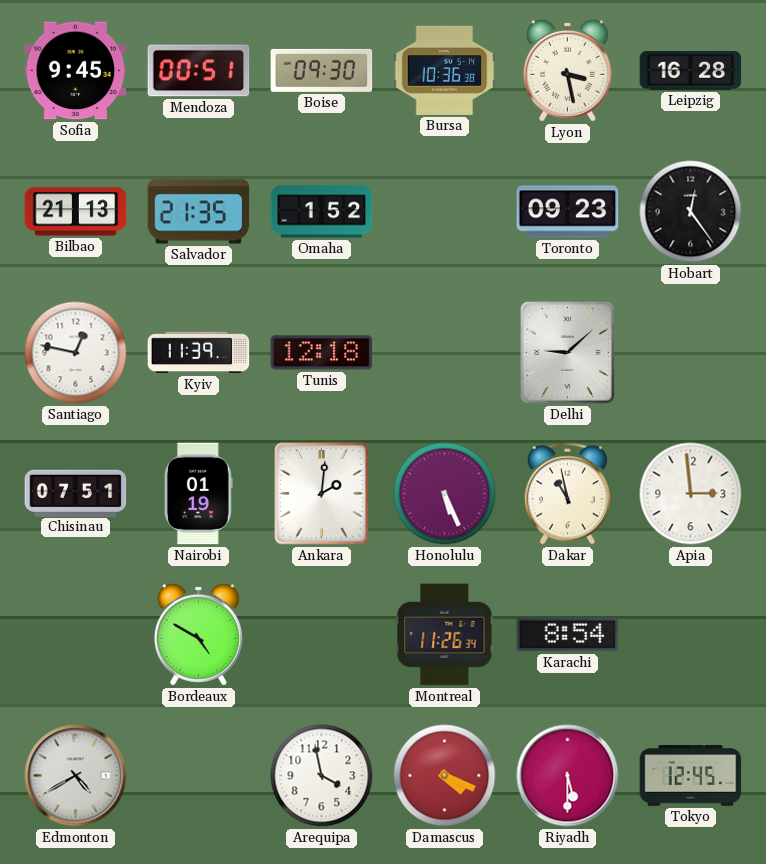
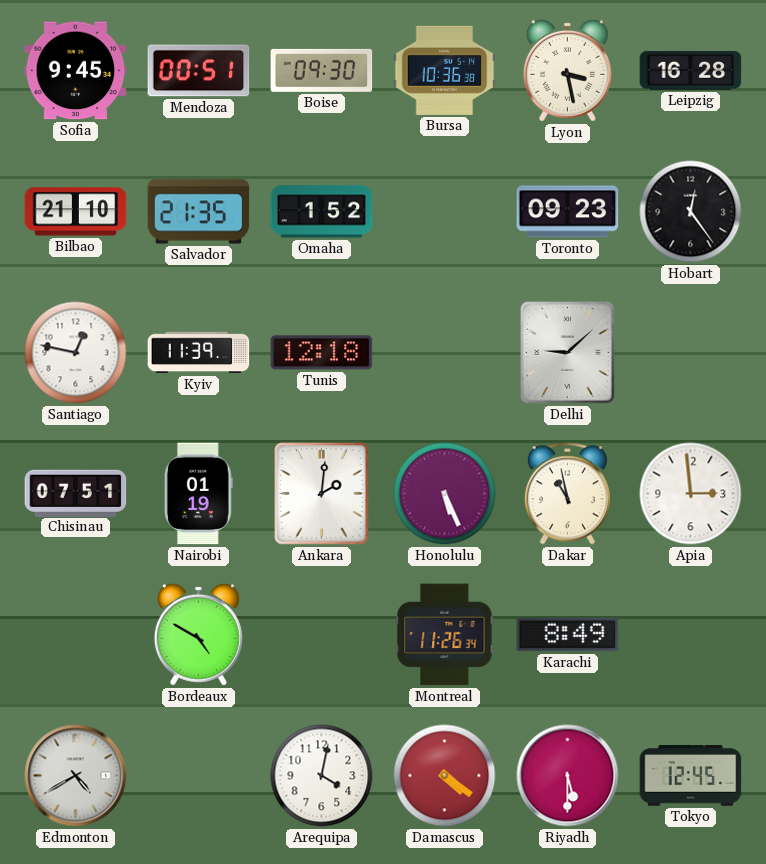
Bilbao: 21:13 -> 21:10
Karachi: 8:54 -> 8:49
Arequipa: 3:58 -> 4:02
Damascus: 4:19 -> 4:21
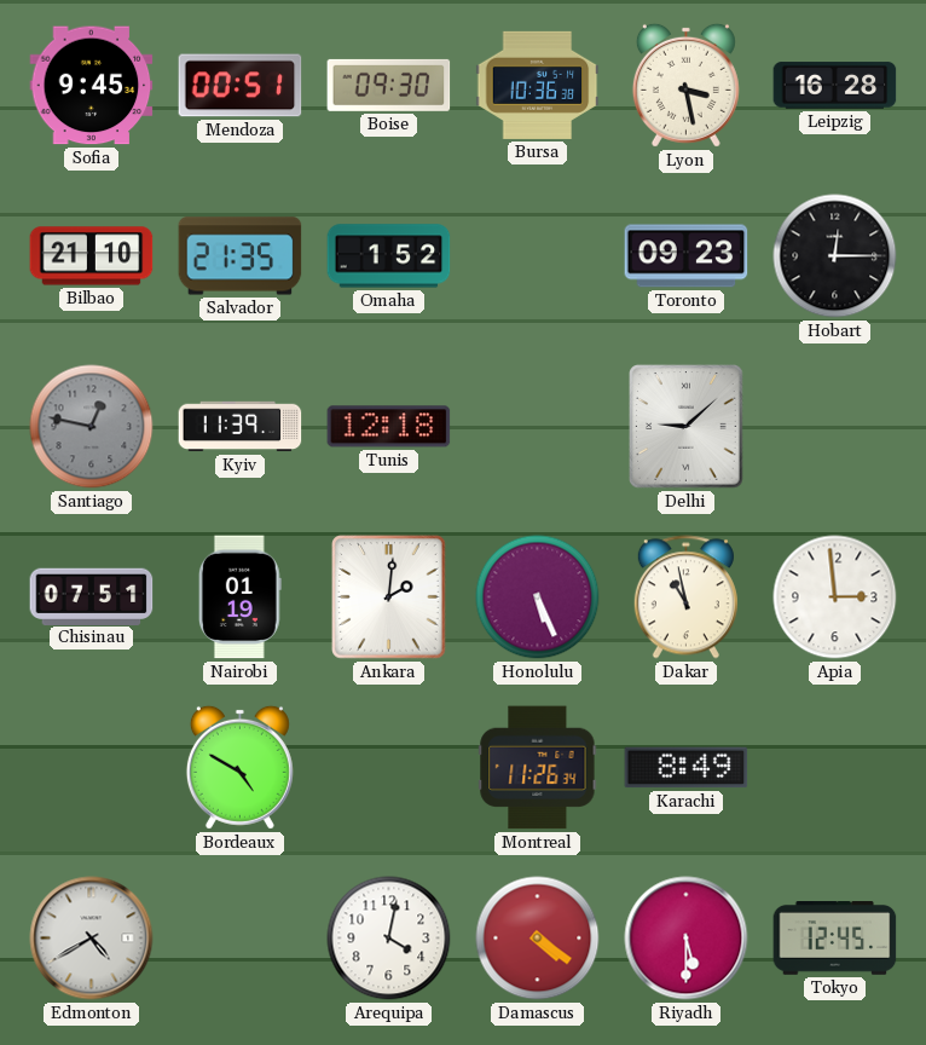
Hobart: 12:24 -> 12:15
Santiago dial: white -> grey
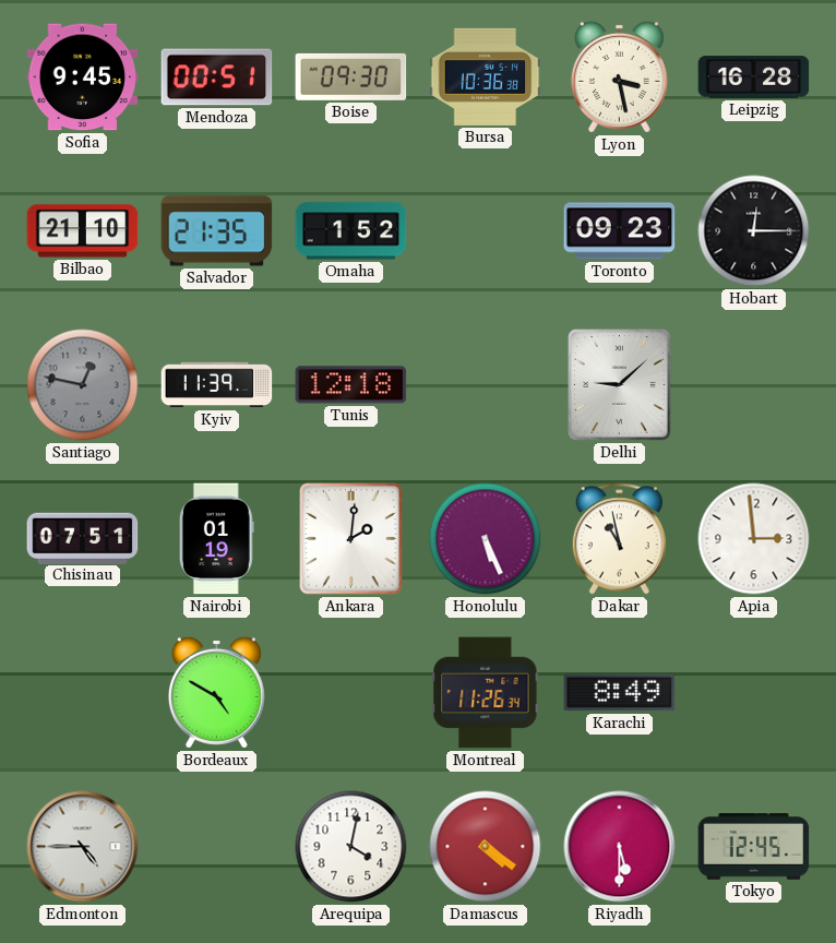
Edmonton: 4:40 -> 4:45
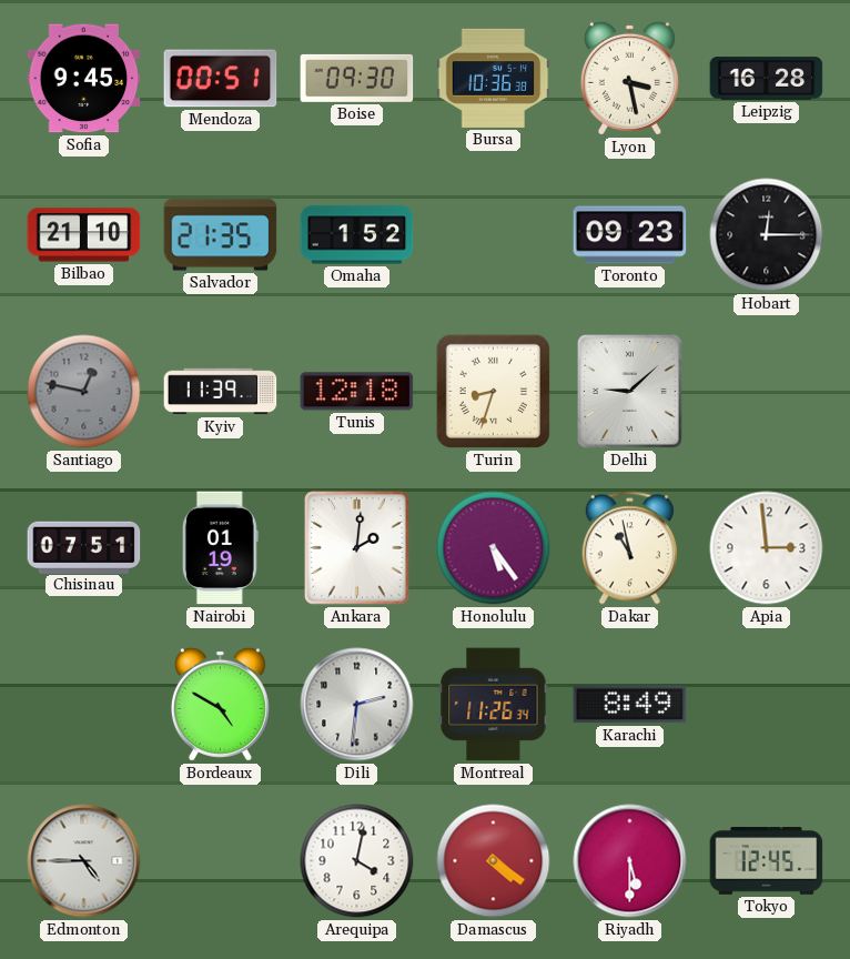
Turin: none -> 8:33
Honolulu: 5:26 -> 5:24
Dili: none -> 2:31
